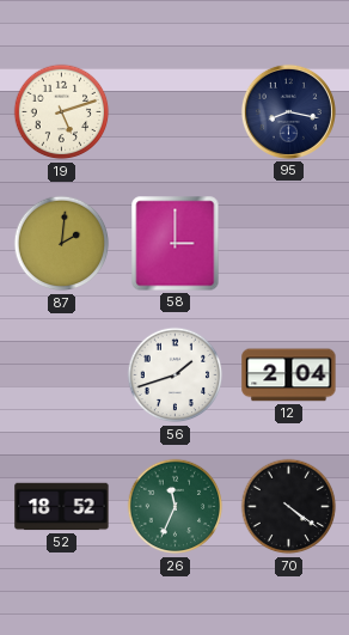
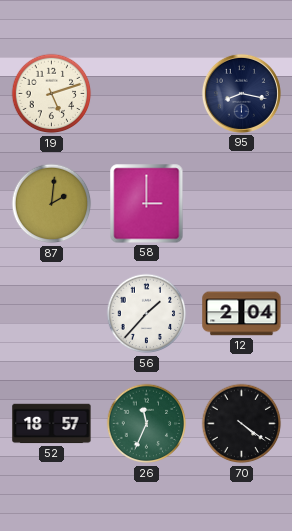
56: 1:42 -> 1:37
52: 18:52 -> 18:57
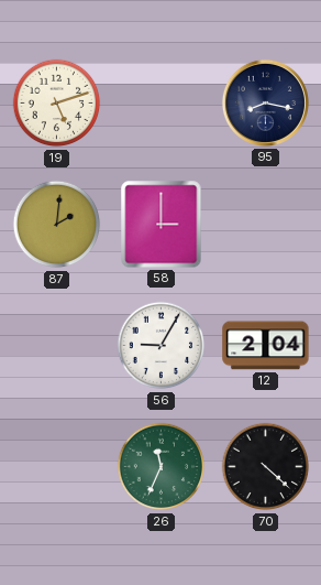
56: 1:37 -> 9:05
52: 18:57 -> none
70: 4:21 -> 4:22
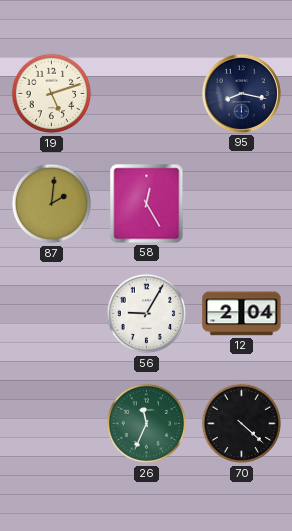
58: 3:00 -> 12:25
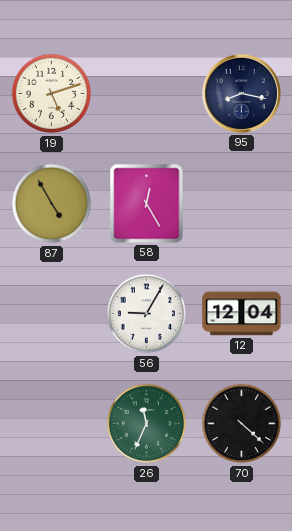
87: 2:01 -> 4:55
12: 2:04 -> 12:04
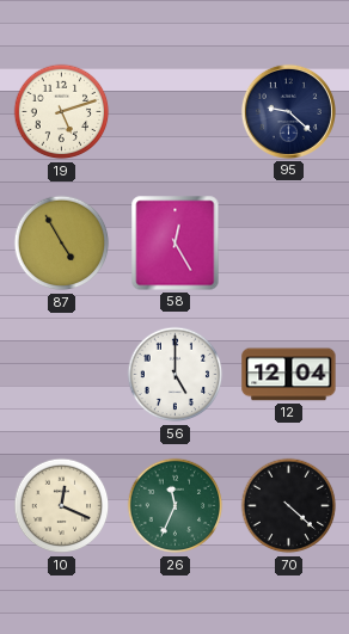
95: 8:17 -> 9:22
56: 9:05 -> 5:00
10: none -> 12:19
